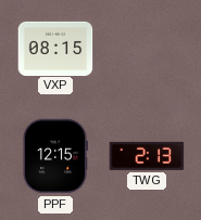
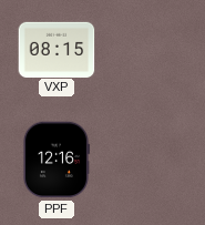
PPF: 12:15 -> 12:16
TWG: 2:13 -> none
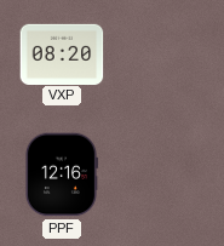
VXP: 08:15 -> 08:20
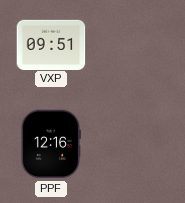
VXP: 08:20 -> 09:51
